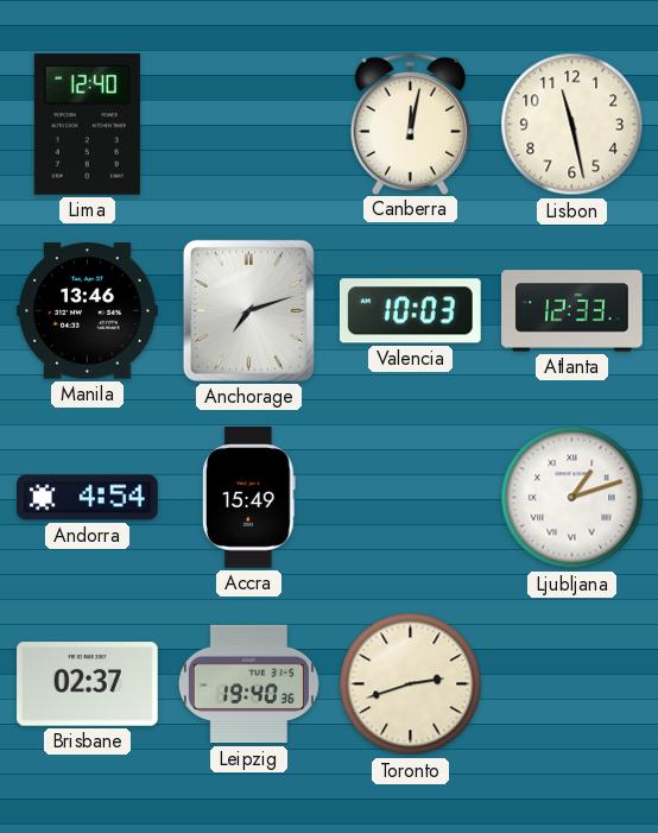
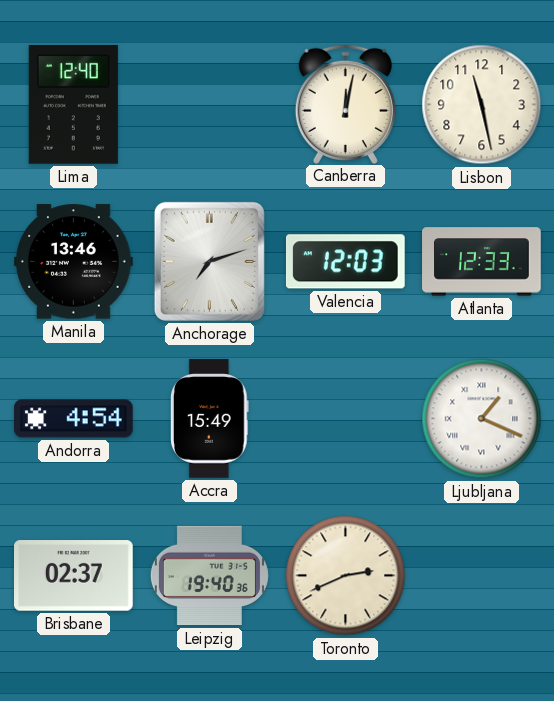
Valencia: 10:03 -> 12:03
Ljubljana: 1:12 -> 1:19
Toronto: 2:42 -> 2:41
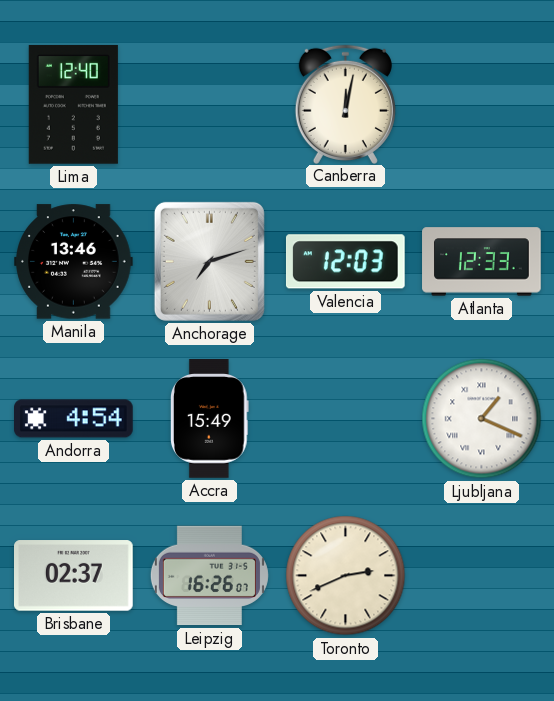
Lisbon: 11:28 -> none
Leipzig: 19:40 -> 16:26
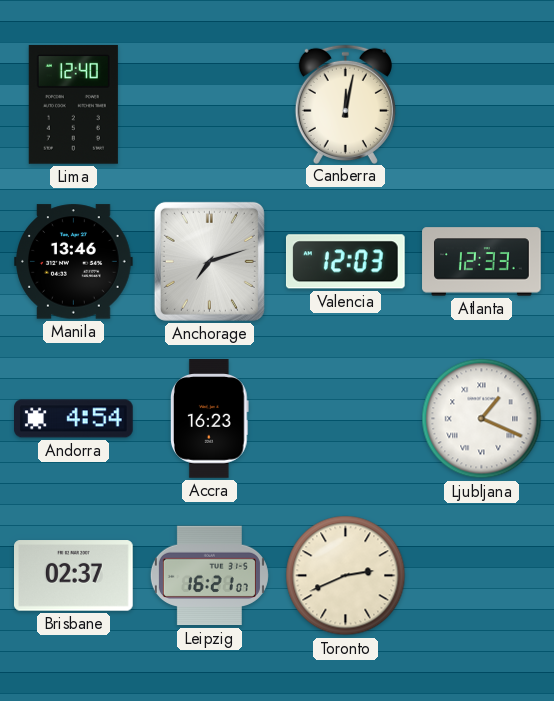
Accra: 15:49 -> 16:23
Leipzig: 16:26 -> 16:21
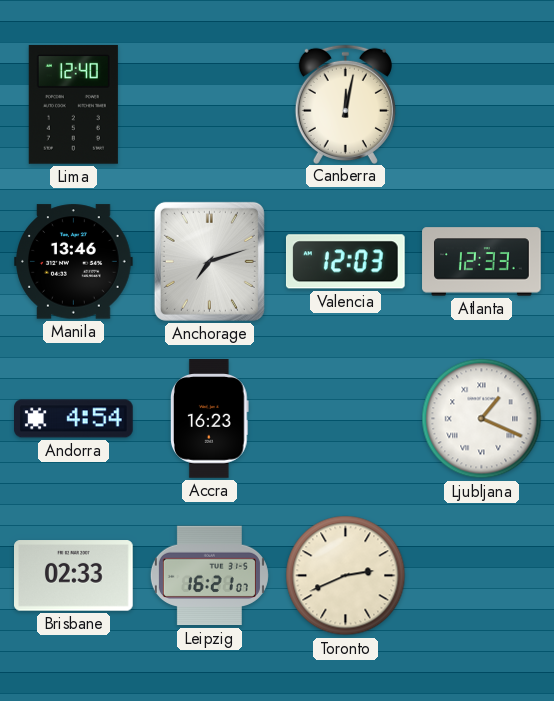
Brisbane: 02:37 -> 02:33
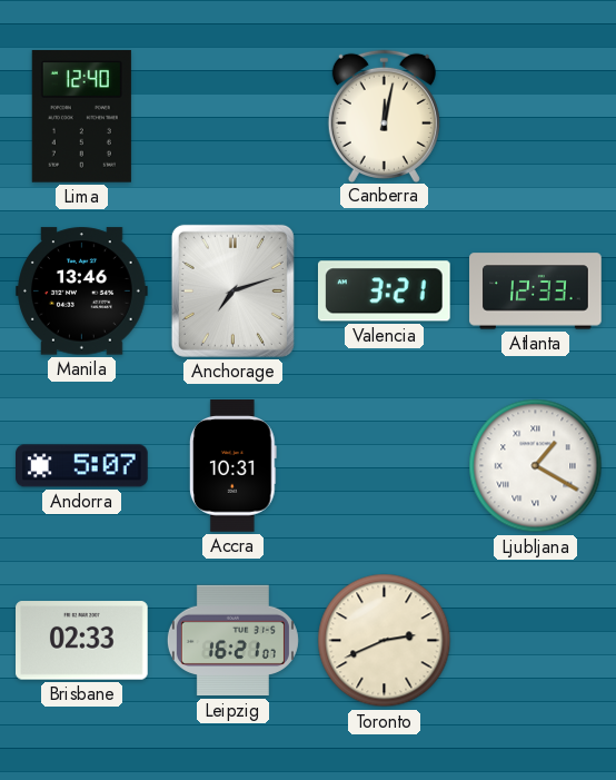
Valencia: 12:03 -> 3:21
Andorra: 4:54 -> 5:07
Accra: 16:23 -> 10:31
Ljubljana: 1:19 -> 1:20
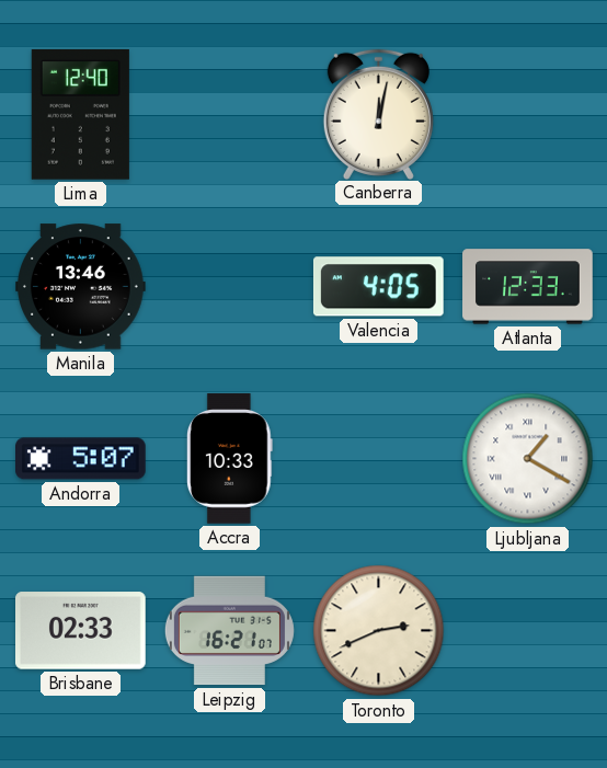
Anchorage: 7:12 -> none
Valencia: 3:21 -> 4:05
Accra: 10:31 -> 10:33
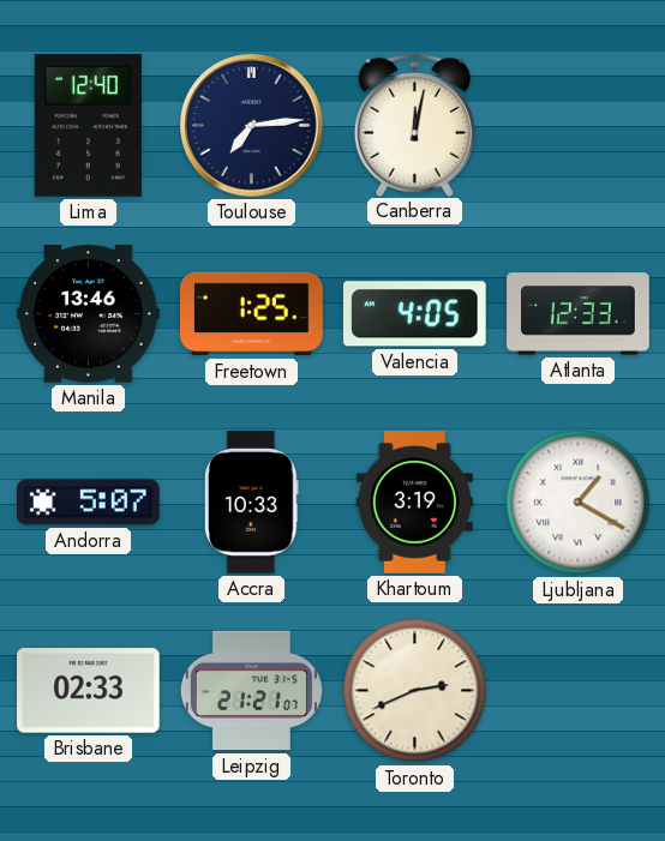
Toulouse: none -> 7:14
Freetown: none -> 1:25
Khartoum: none -> 3:19
Leipzig: 16:21 -> 21:21
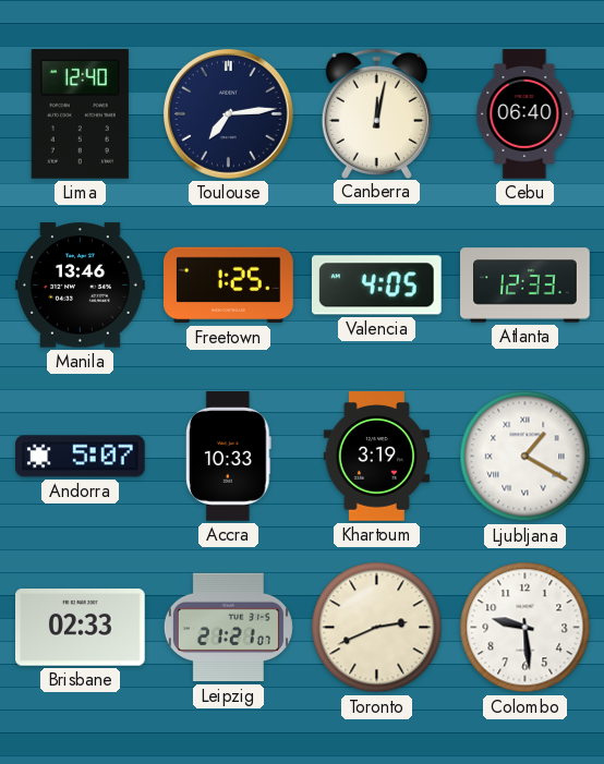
Cebu: none -> 06:40
Colombo: none -> 9:29
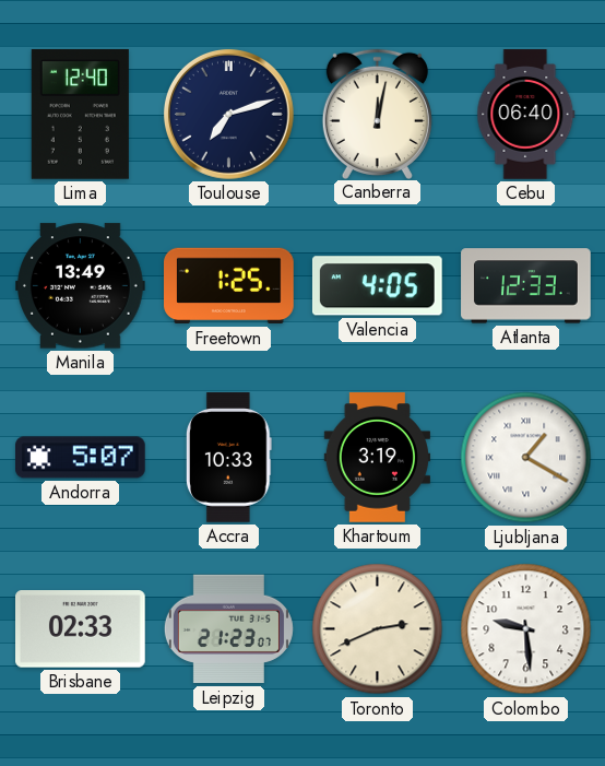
Toulouse: 7:14 -> 7:12
Manila: 13:46 -> 13:49
Leipzig: 21:21 -> 21:23
